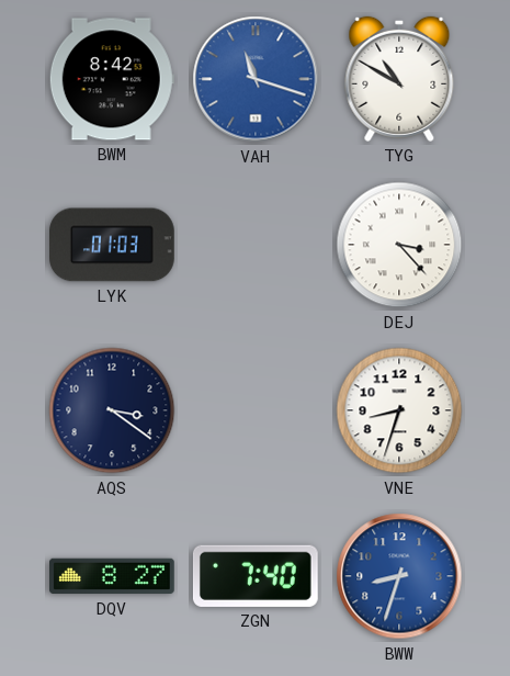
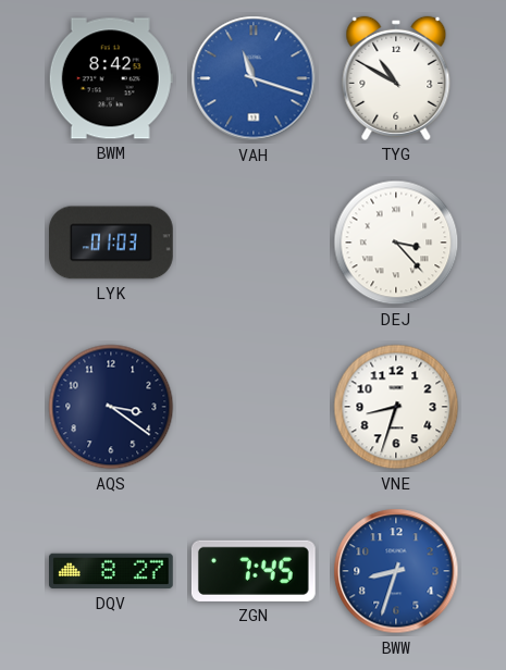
ZGN: 7:40 -> 7:45
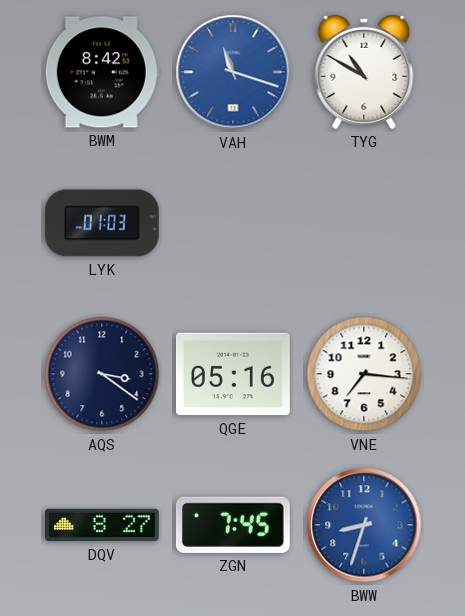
DEJ: 3:23 -> none
QGE: none -> 05:16
VNE: 8:33 -> 7:16
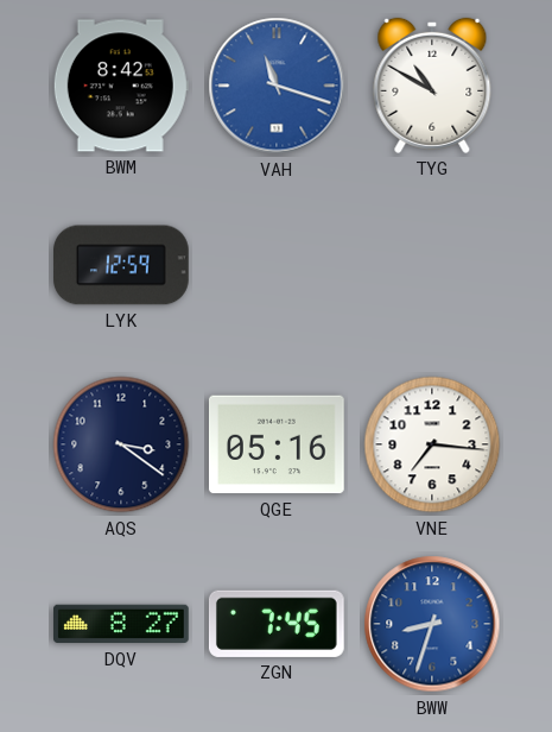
LYK: 01:03 -> 12:59
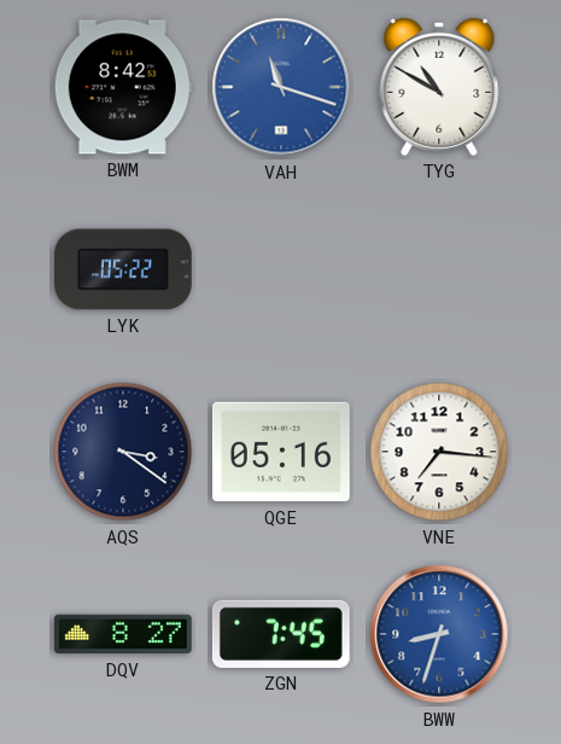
LYK: 12:59 -> 05:22
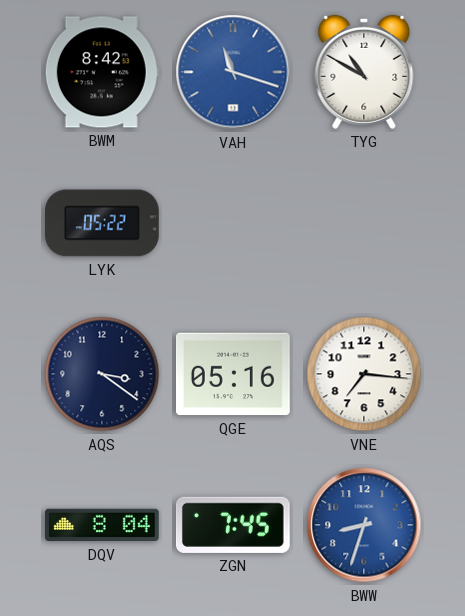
DQV: 8:27 -> 8:04
